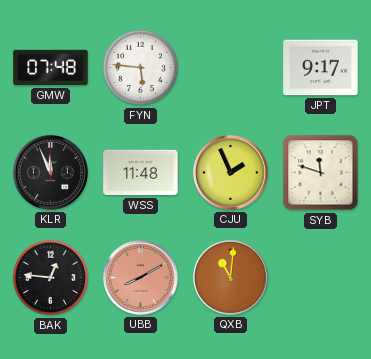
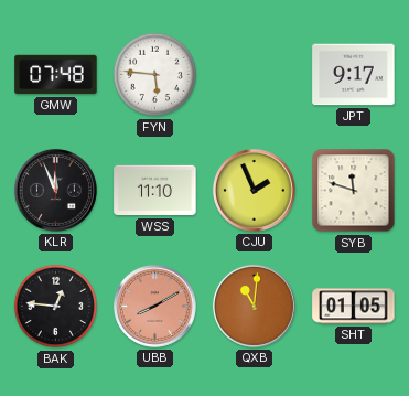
WSS: 11:48 -> 11:10
SHT: none -> 01:05
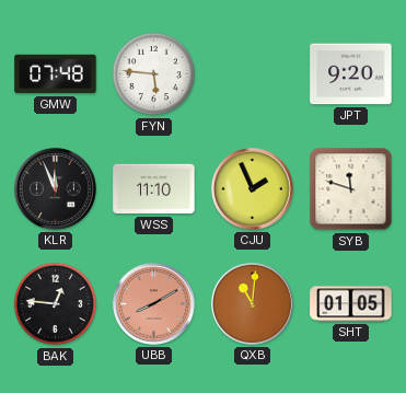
JPT: 9:17 -> 9:20
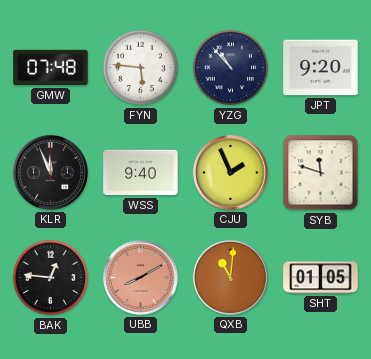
YZG: none -> 10:53
WSS: 11:10 -> 9:40
